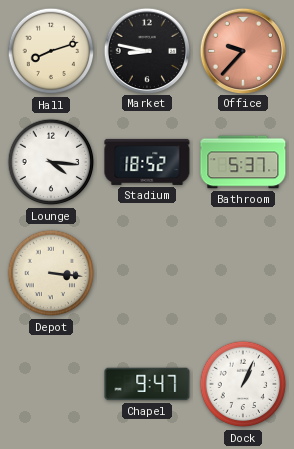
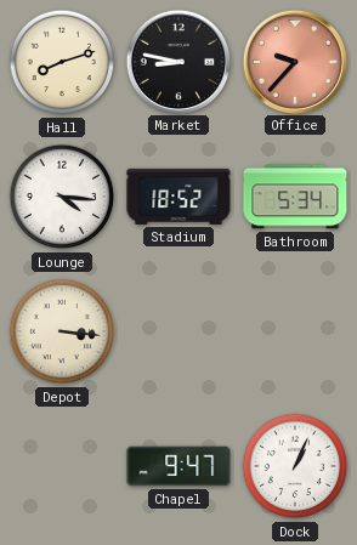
Bathroom: 5:37 -> 5:34
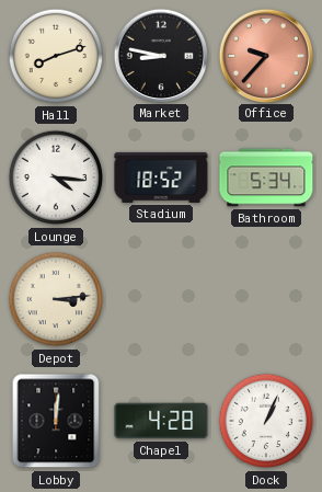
Depot: 3:16 -> 3:14
Lobby: none -> 12:01
Chapel: 9:47 -> 4:28
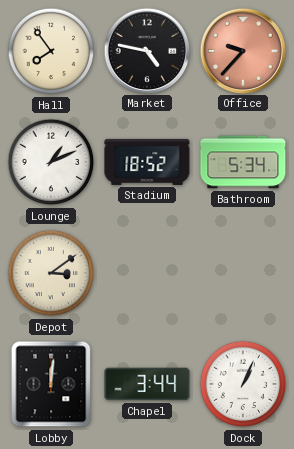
Hall: 8:12 -> 7:54
Market: 8:47 -> 4:47
Lounge: 4:16 -> 1:11
Depot: 3:14 -> 3:09
Chapel: 4:28 -> 3:44
